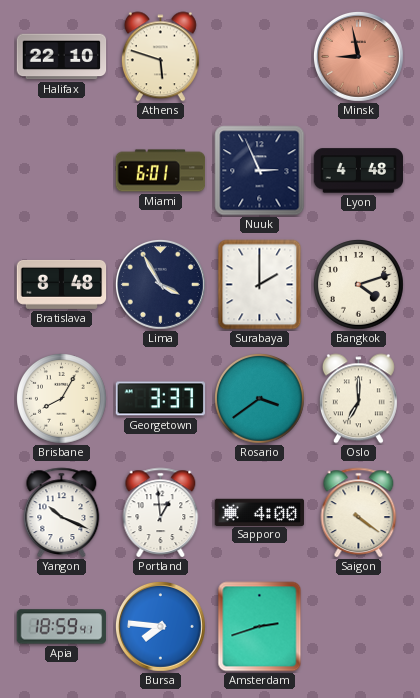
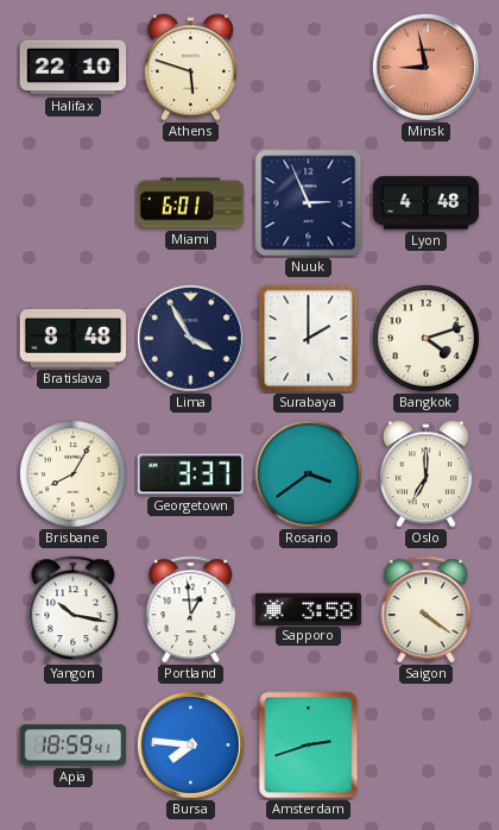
Yangon: 10:19 -> 10:17
Sapporo: 4:00 -> 3:58
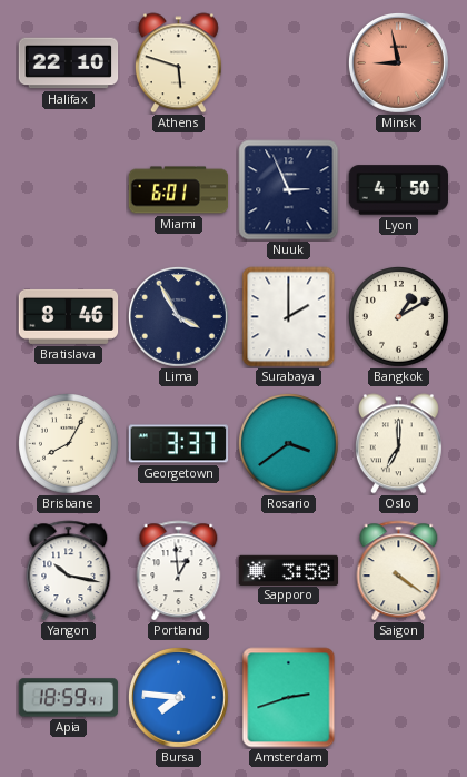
Lyon: 4:48 -> 4:50
Bratislava: 8:48 -> 8:46
Bangkok: 4:12 -> 1:10
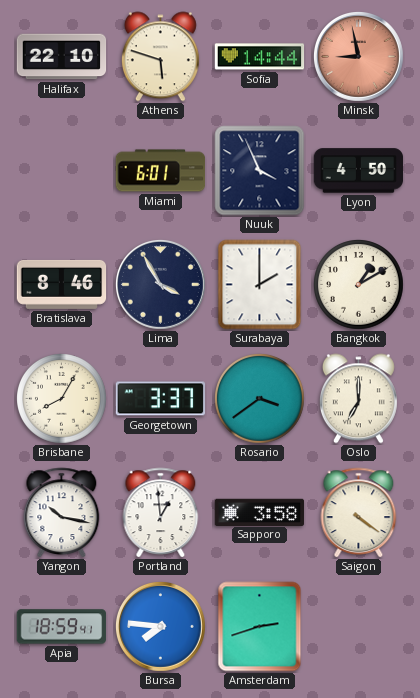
Sofia: none -> 14:44
Nuuk: 2:56 -> 3:56
